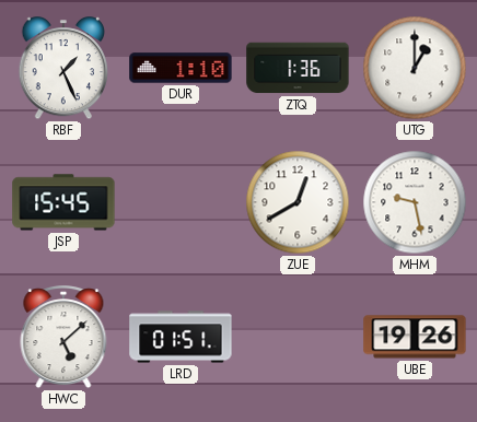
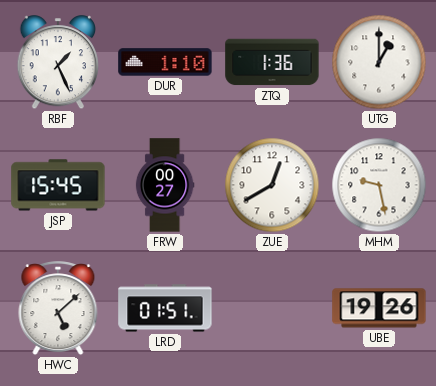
FRW: none -> 00:27
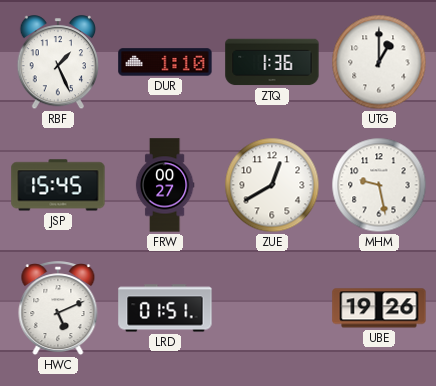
HWC: 5:08 -> 5:11
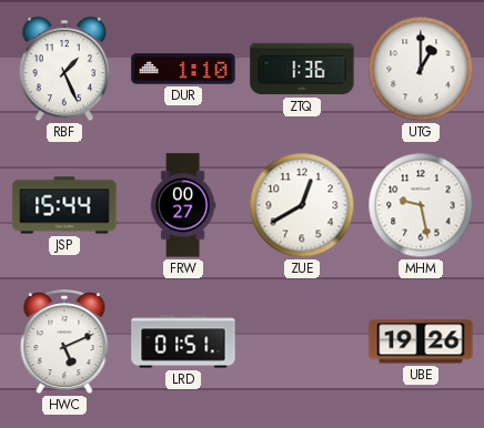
JSP: 15:45 -> 15:44
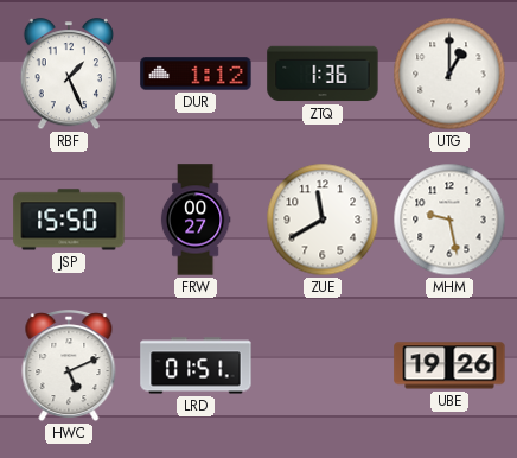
DUR: 1:10 -> 1:12
JSP: 15:44 -> 15:50
ZUE: 12:40 -> 11:40
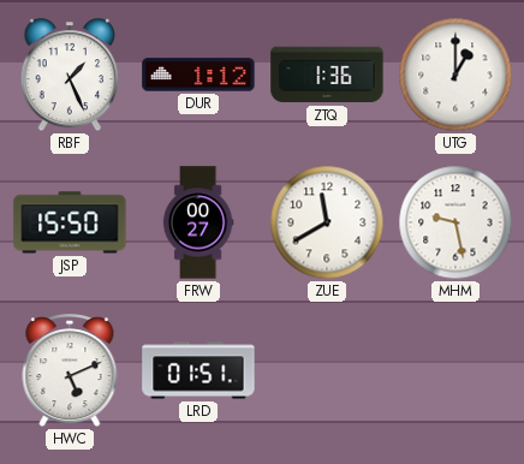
UBE: 19:26 -> none
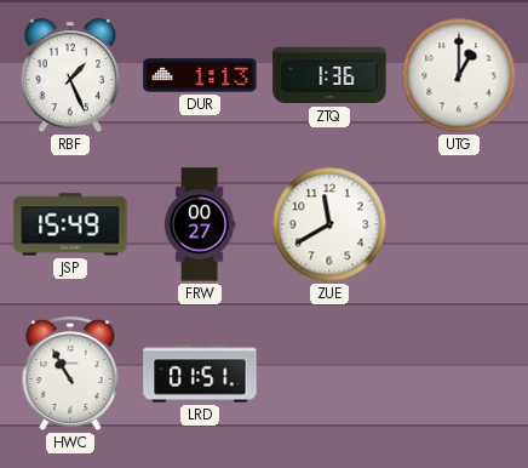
DUR: 1:12 -> 1:13
JSP: 15:50 -> 15:49
MHM: 9:28 -> none
HWC: 5:11 -> 10:55
